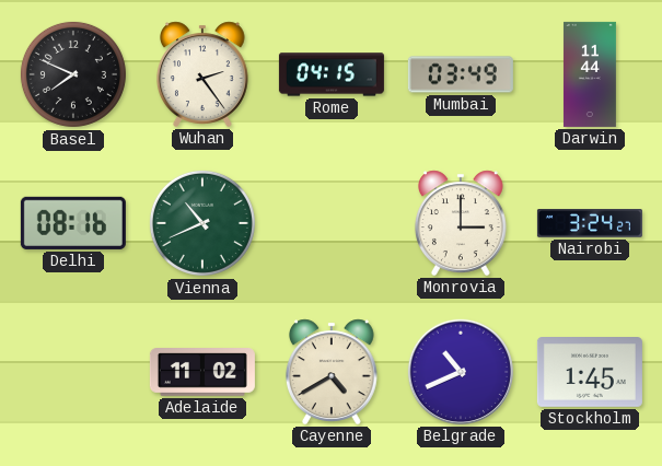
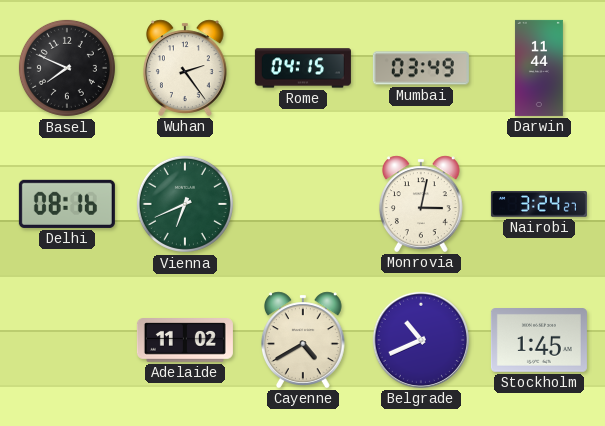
Vienna: 10:41 -> 6:41
Monrovia: 3:00 -> 3:02
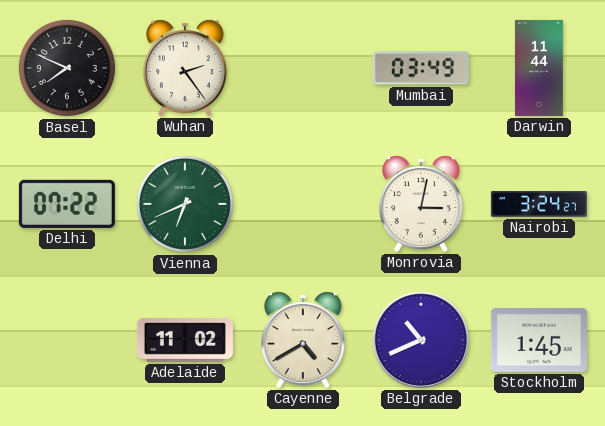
Rome: 04:15 -> none
Delhi: 08:16 -> 07:22
